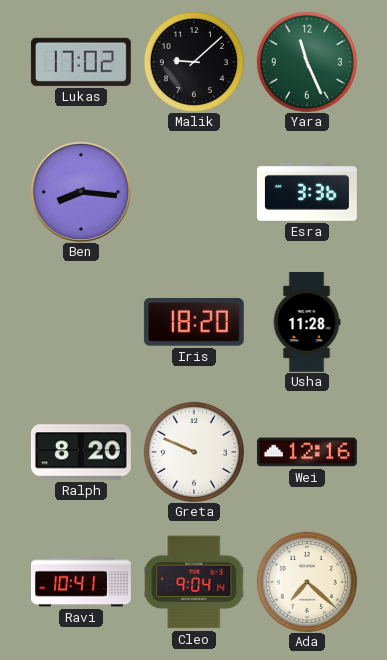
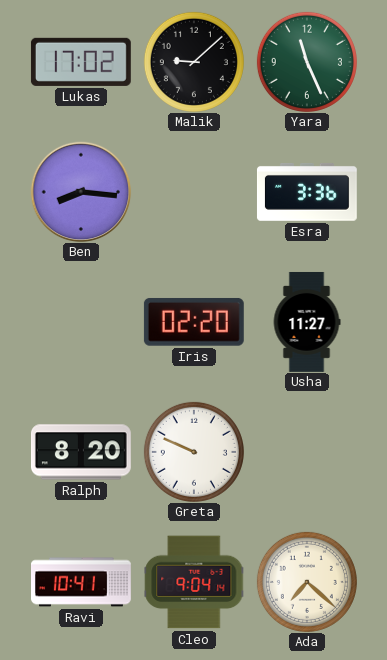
Iris: 18:20 -> 02:20
Usha: 11:28 -> 11:27
Wei: 12:16 -> none
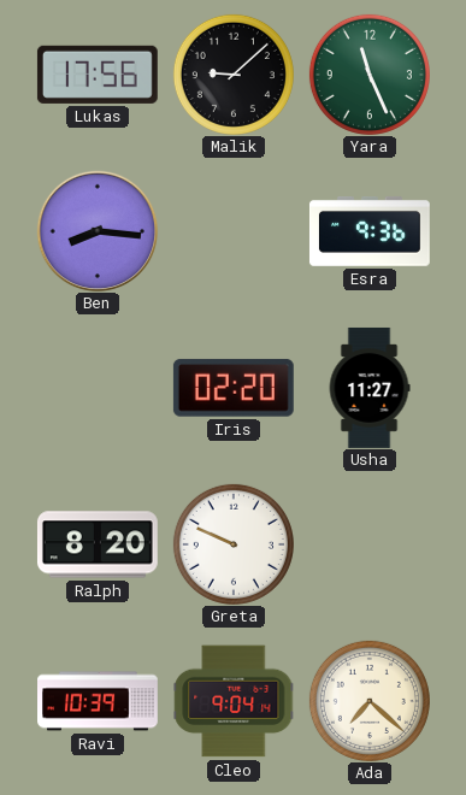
Lukas: 17:02 -> 17:56
Esra: 3:36 -> 9:36
Ravi: 10:41 -> 10:39
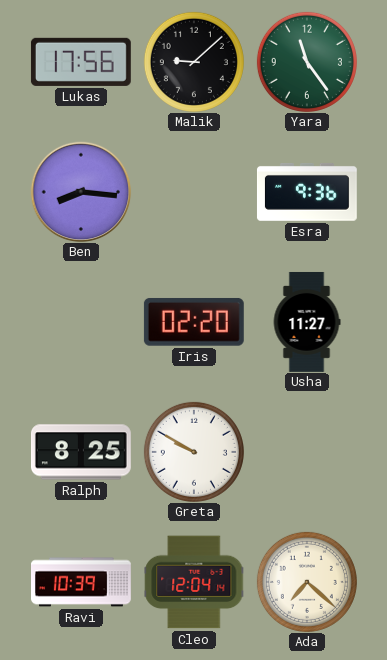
Yara: 11:26 -> 11:24
Ralph: 8:20 -> 8:25
Greta: 9:49 -> 9:50
Cleo: 9:04 -> 12:04
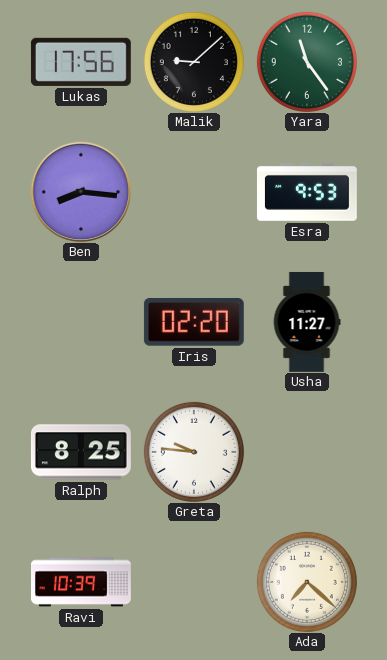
Esra: 9:36 -> 9:53
Greta: 9:50 -> 9:46
Cleo: 12:04 -> none
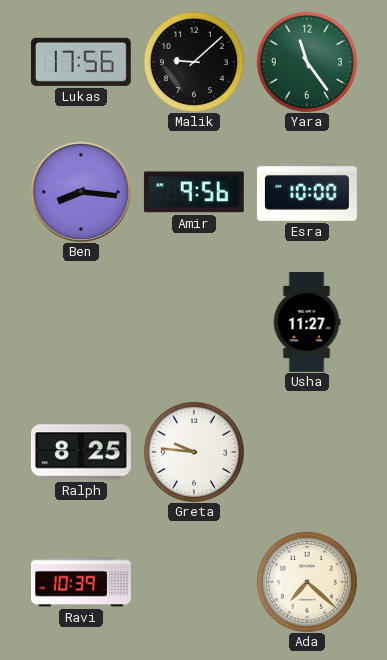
Amir: none -> 9:56
Esra: 9:53 -> 10:00
Iris: 02:20 -> none
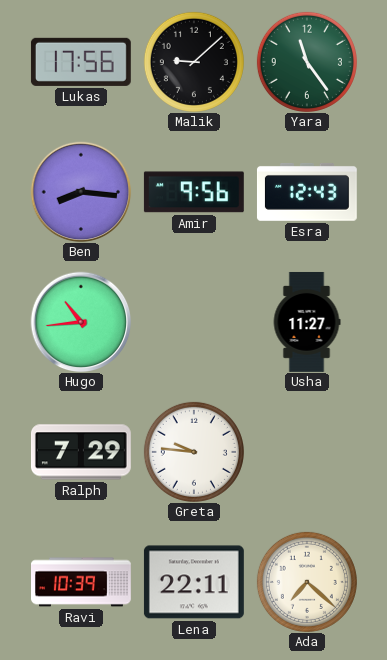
Esra: 10:00 -> 12:43
Hugo: none -> 10:44
Ralph: 8:25 -> 7:29
Lena: none -> 22:11
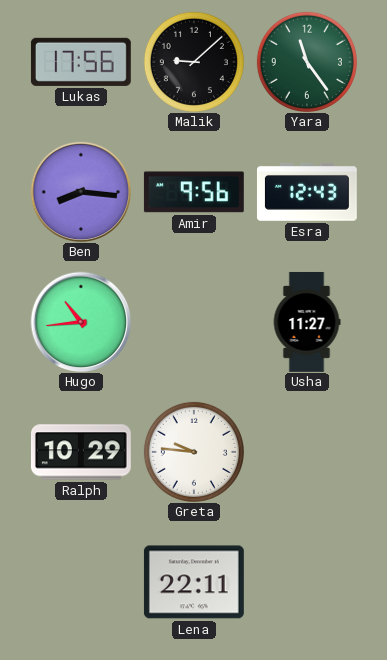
Ralph: 7:29 -> 10:29
Ravi: 10:39 -> none
Ada: 7:22 -> none
